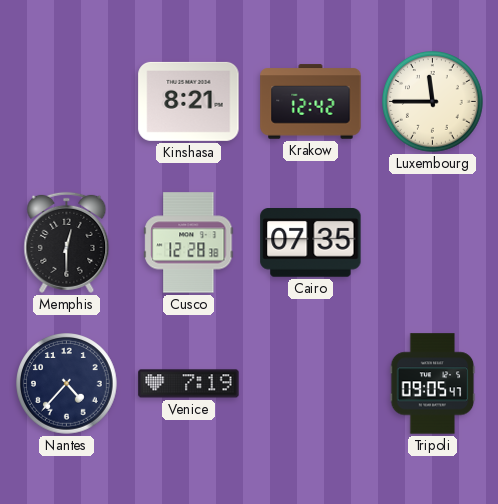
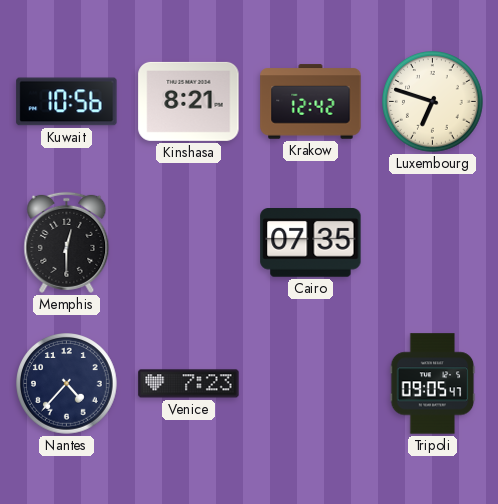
Kuwait: none -> 10:56
Luxembourg: 11:45 -> 6:48
Cusco: 12:28 -> none
Venice: 7:19 -> 7:23
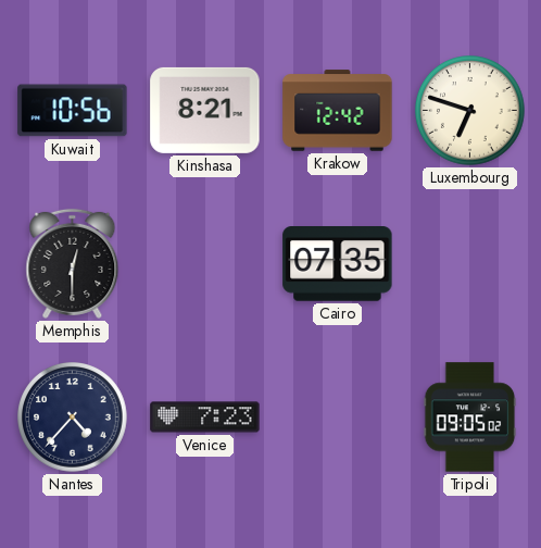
Tripoli: 09:05:47 -> 09:05:02
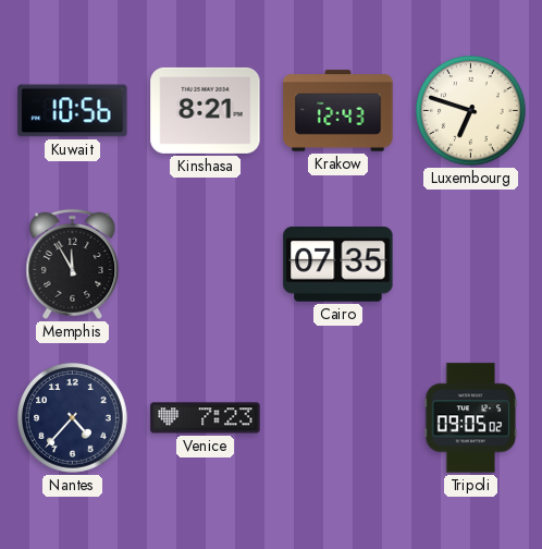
Krakow: 12:42 -> 12:43
Memphis: 12:30 -> 11:55
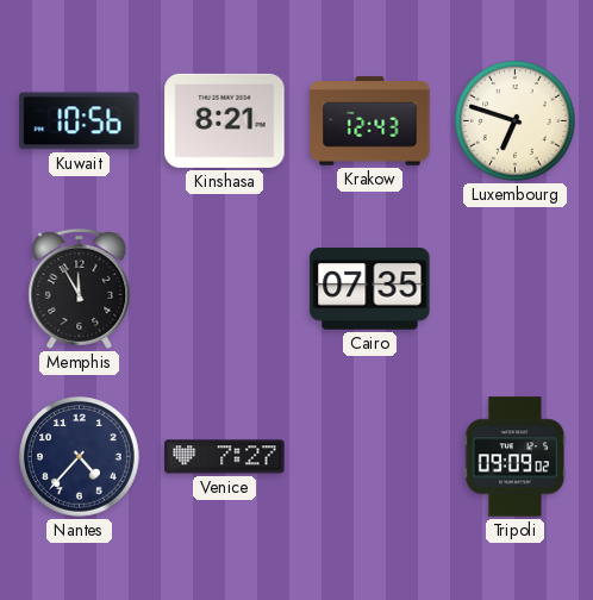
Venice: 7:23 -> 7:27
Tripoli: 09:05 -> 09:09
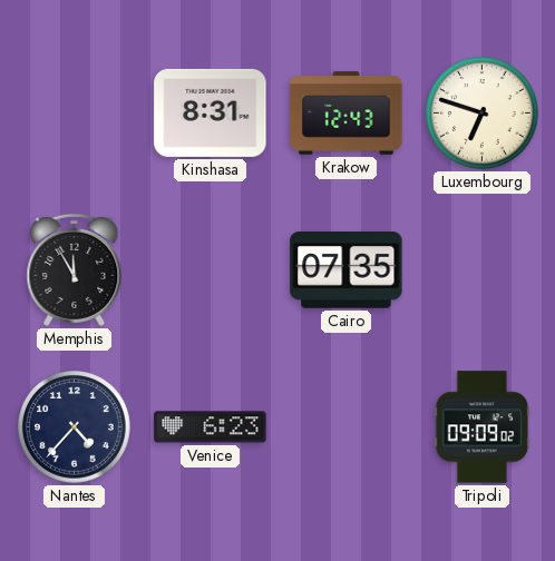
Kuwait: 10:56 -> none
Kinshasa: 8:21 -> 8:31
Venice: 7:27 -> 6:23
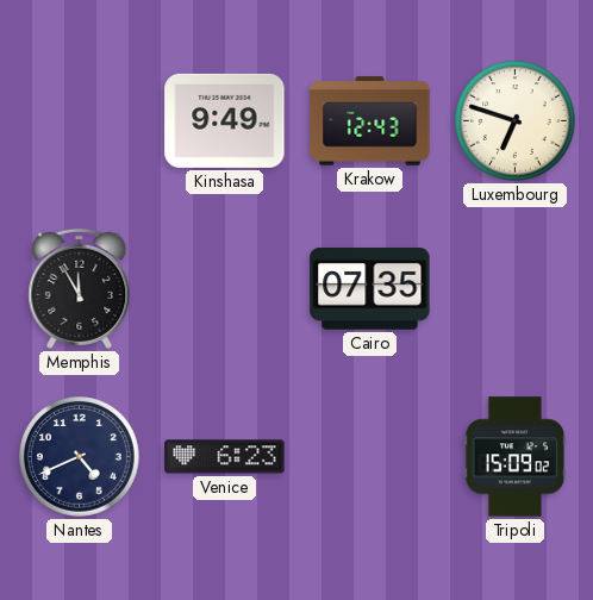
Kinshasa: 8:31 -> 9:49
Nantes: 4:37 -> 4:41
Tripoli: 09:09 -> 15:09
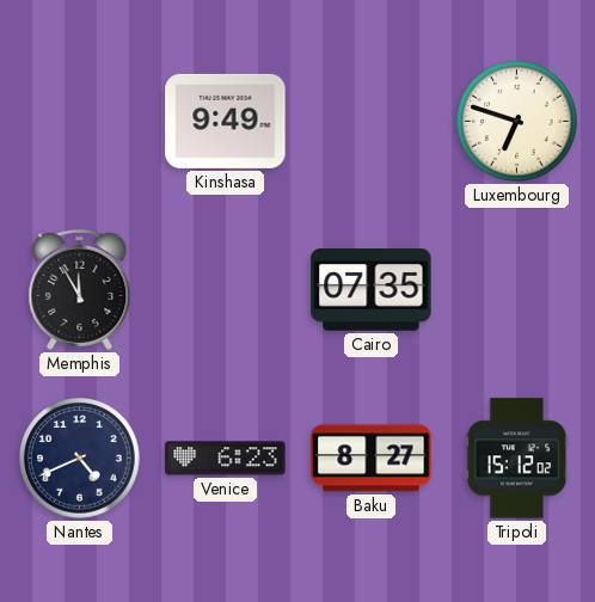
Krakow: 12:43 -> none
Baku: none -> 8:27
Tripoli: 15:09 -> 15:12
